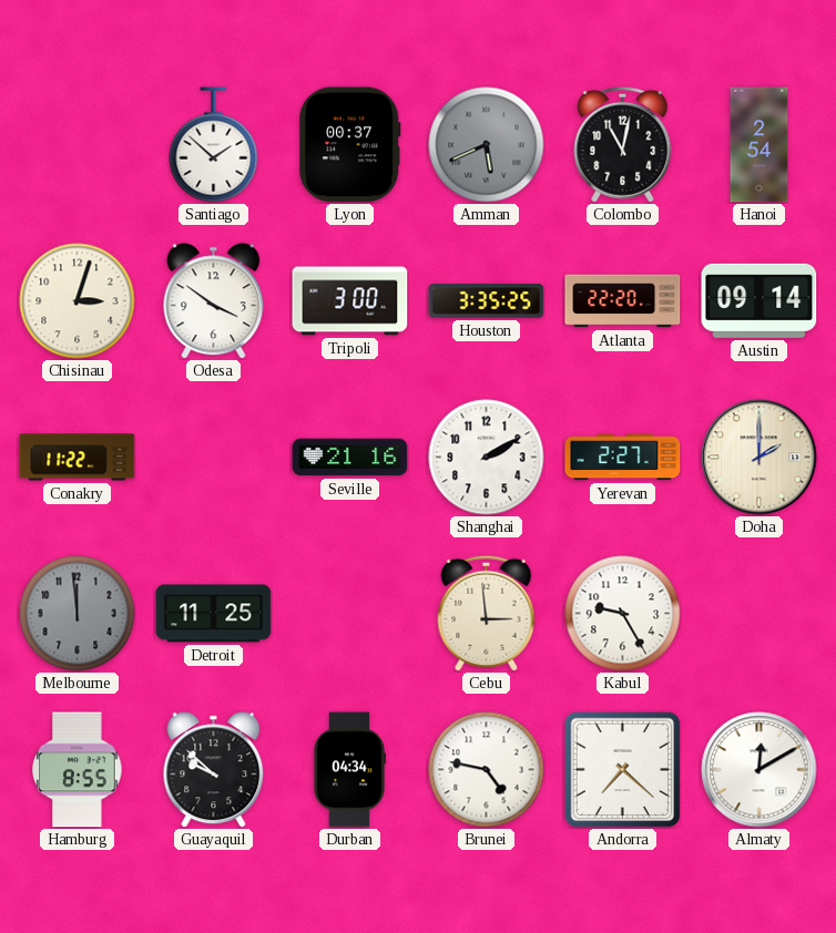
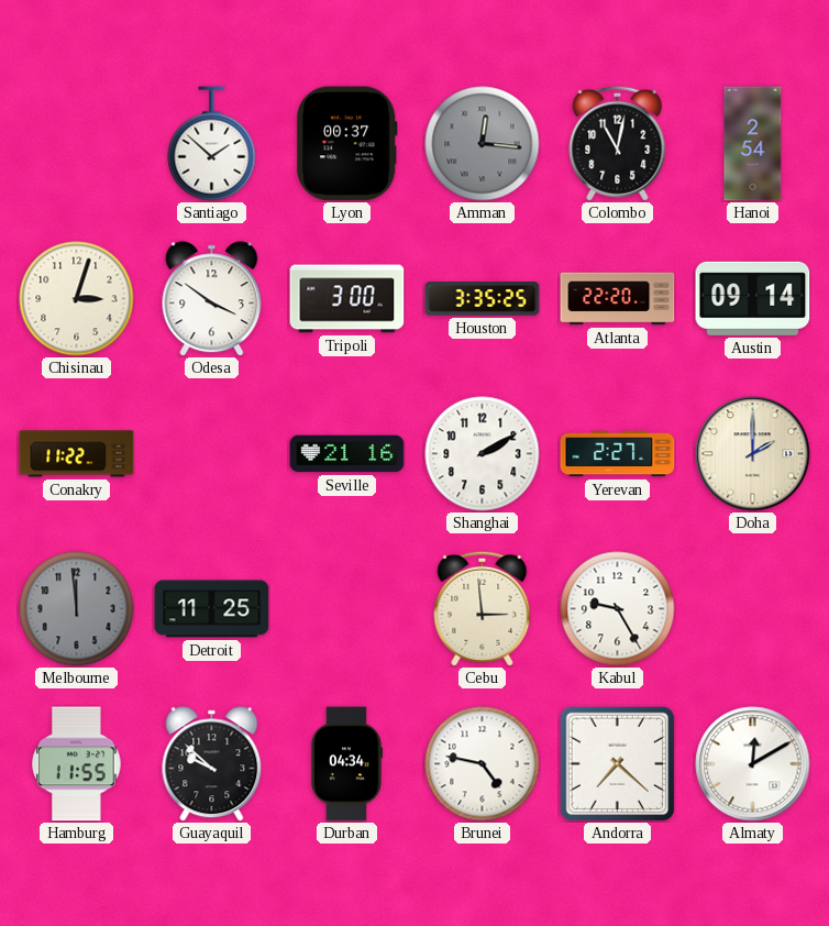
Amman: 5:41 -> 12:16
Hamburg: 8:55 -> 11:55
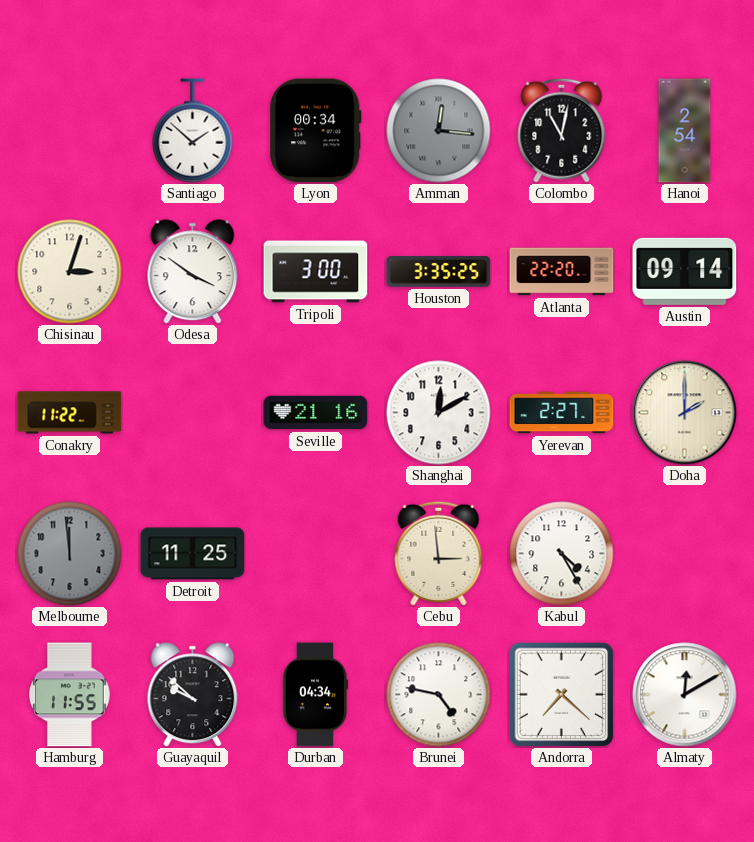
Lyon: 00:37 -> 00:34
Shanghai: 2:10 -> 12:10
Kabul: 9:25 -> 4:25
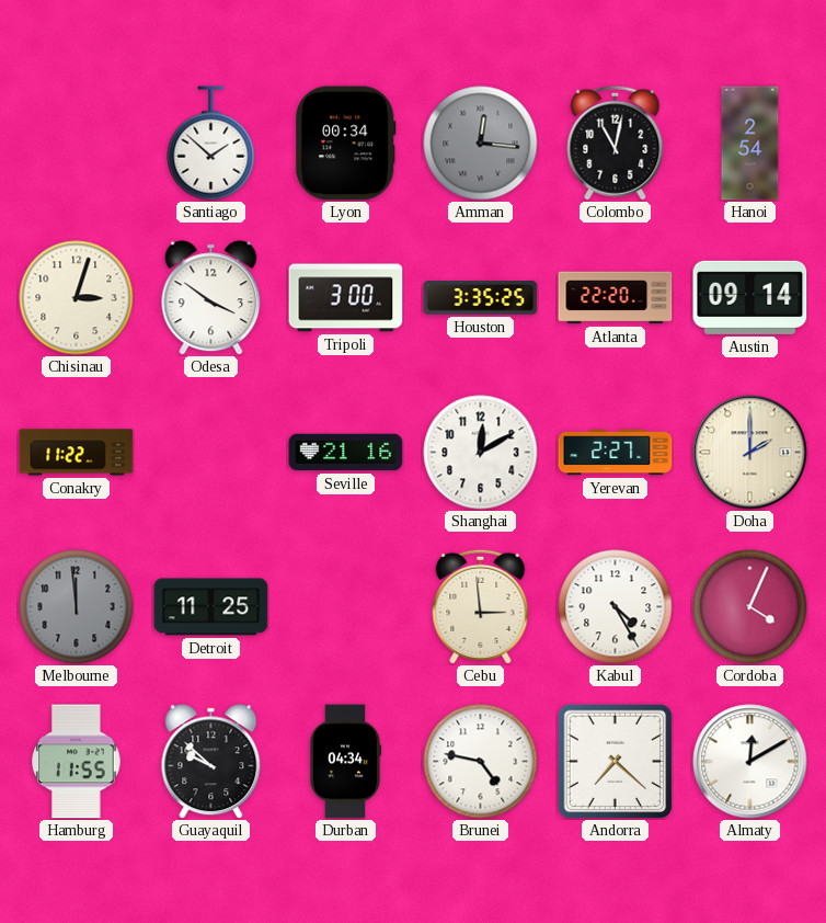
Cordoba: none -> 4:04
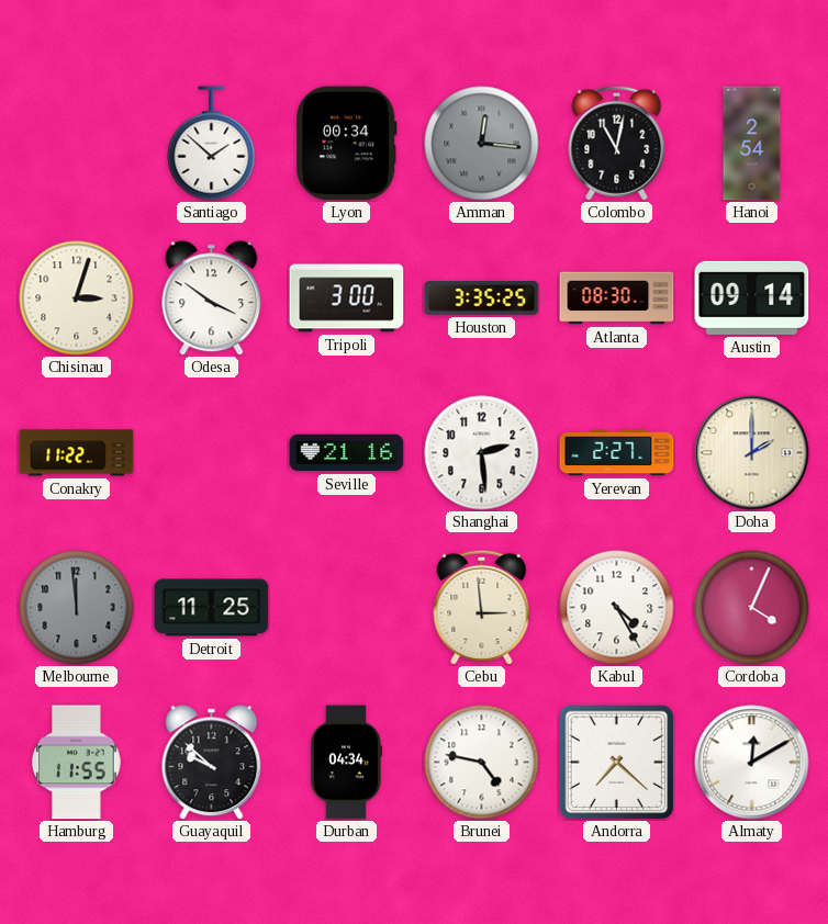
Atlanta: 22:20 -> 08:30
Shanghai: 12:10 -> 2:29
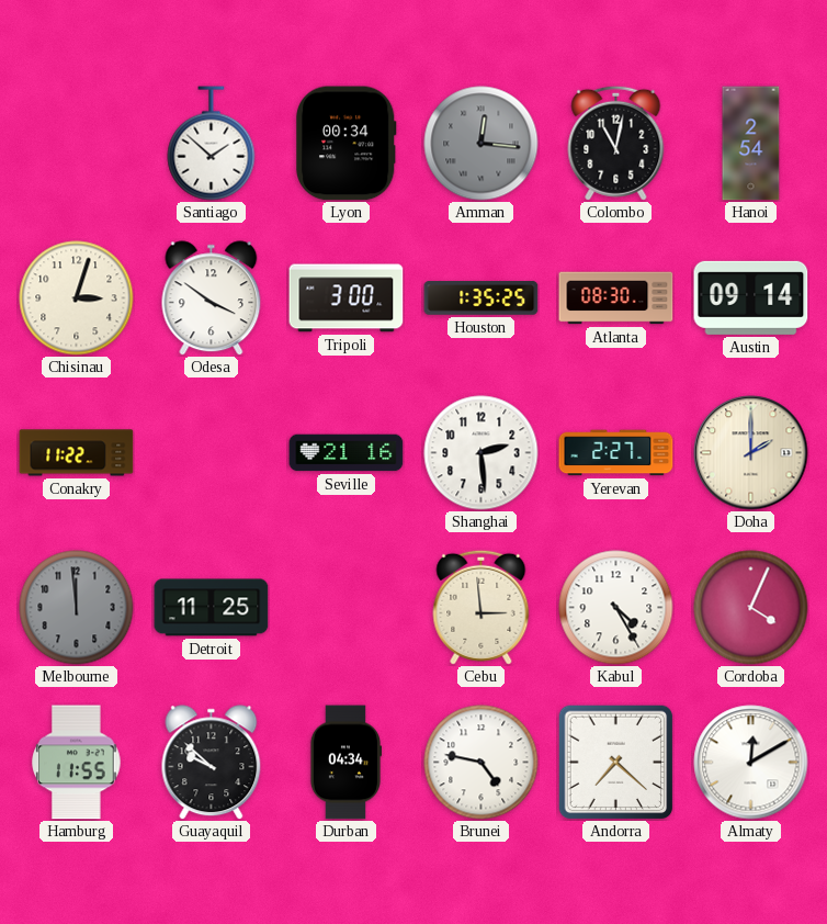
Houston: 3:35 -> 1:35
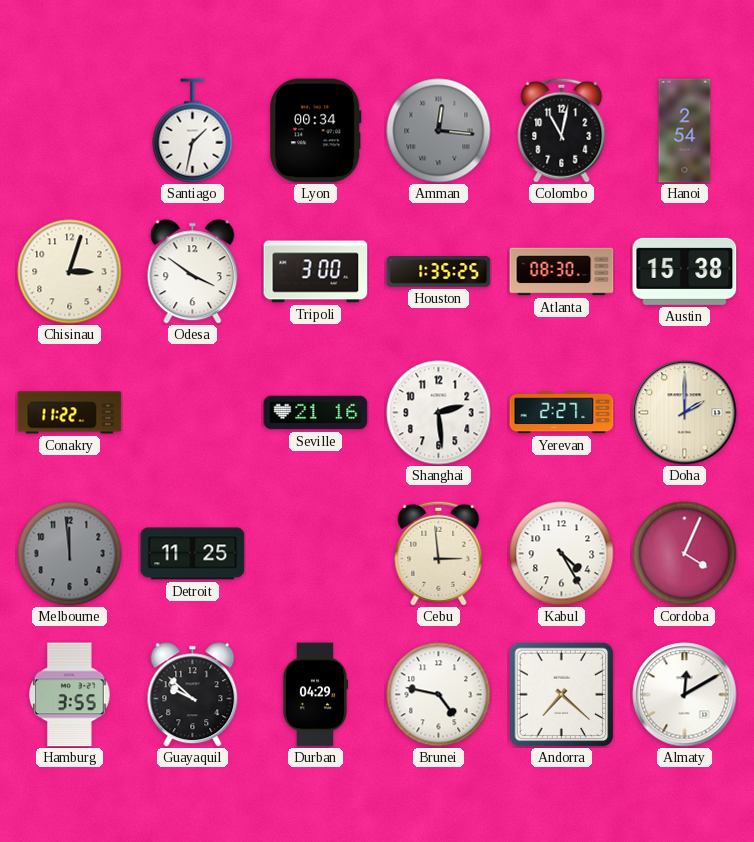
Santiago: 1:52 -> 1:32
Austin: 09:14 -> 15:38
Hamburg: 11:55 -> 3:55
Durban: 04:34 -> 04:29
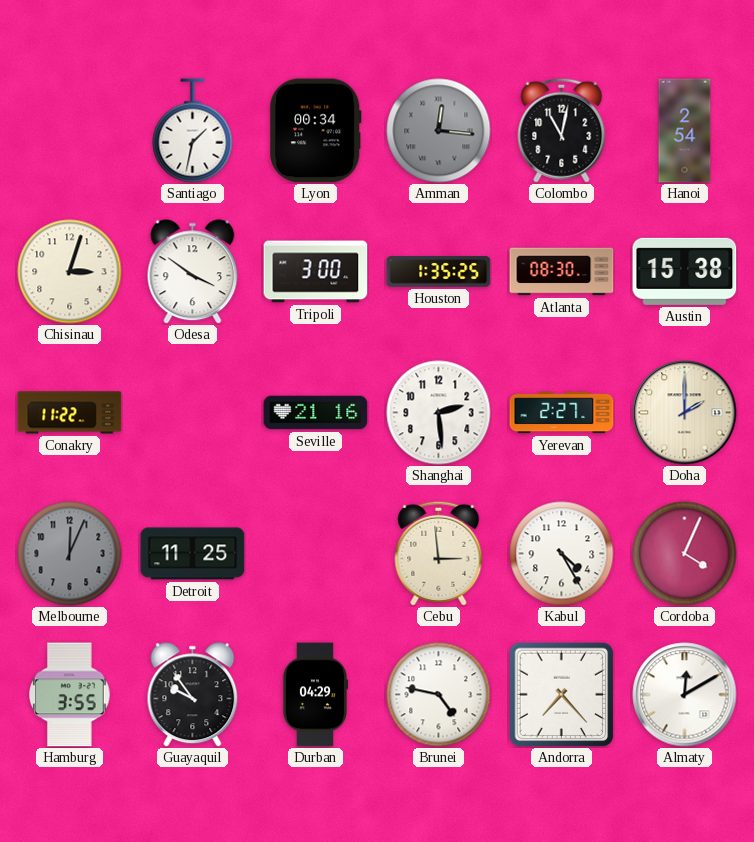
Melbourne: 11:59 -> 12:04
Guayaquil: 9:52 -> 9:54
Andorra: 7:22 -> 7:23
